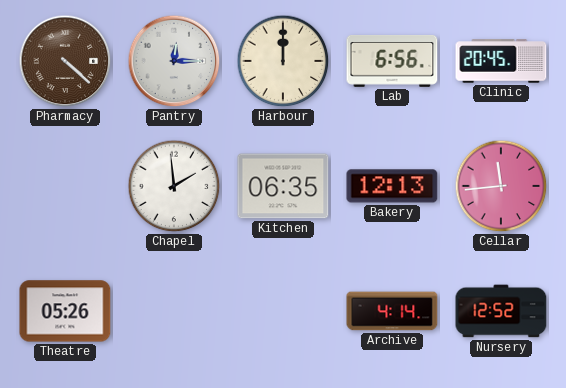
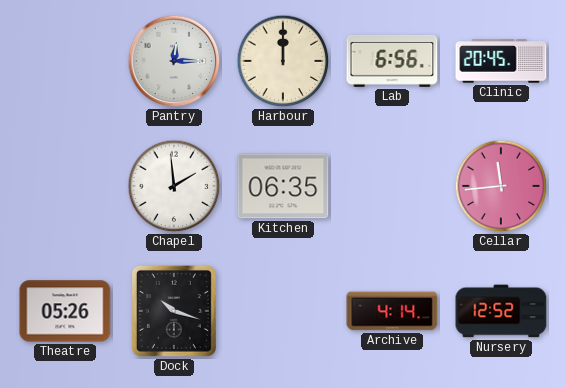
Pharmacy: 4:22 -> none
Bakery: 12:13 -> none
Dock: none -> 10:18
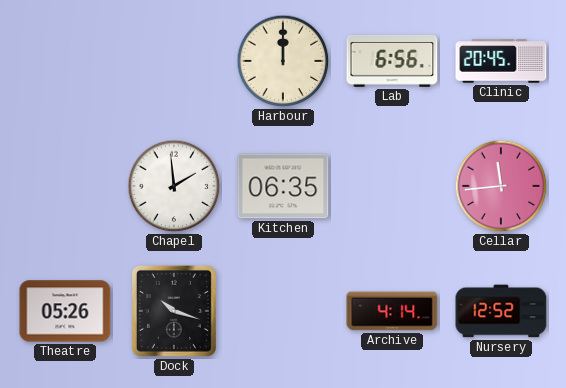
Pantry: 12:15 -> none
